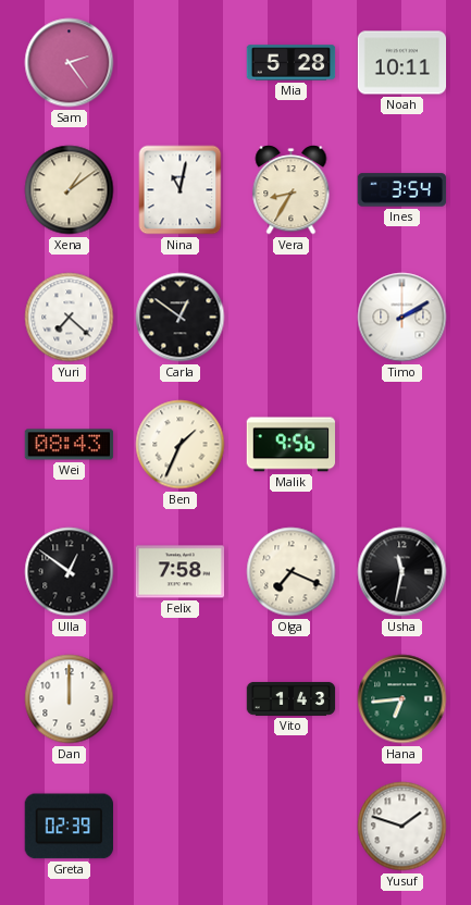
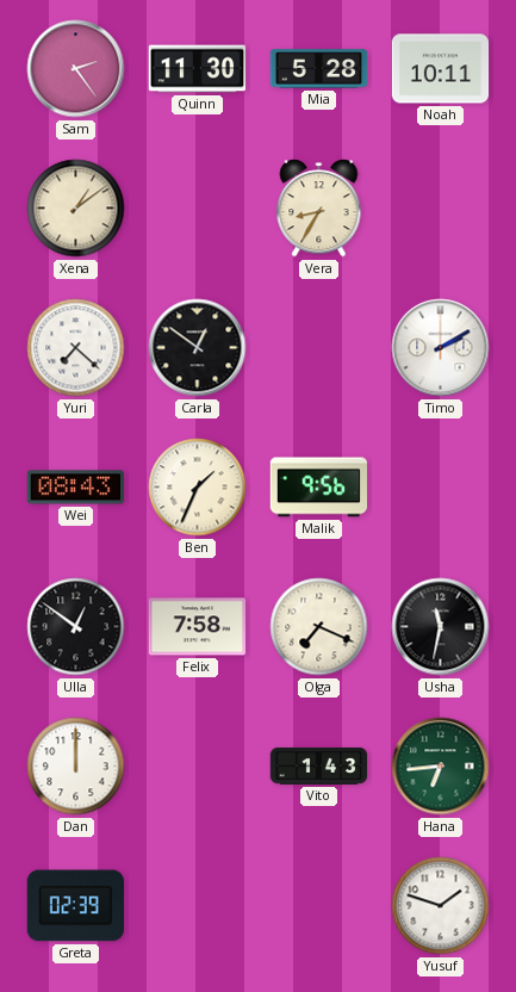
Quinn: none -> 11:30
Nina: 11:02 -> none
Ines: 3:54 -> none
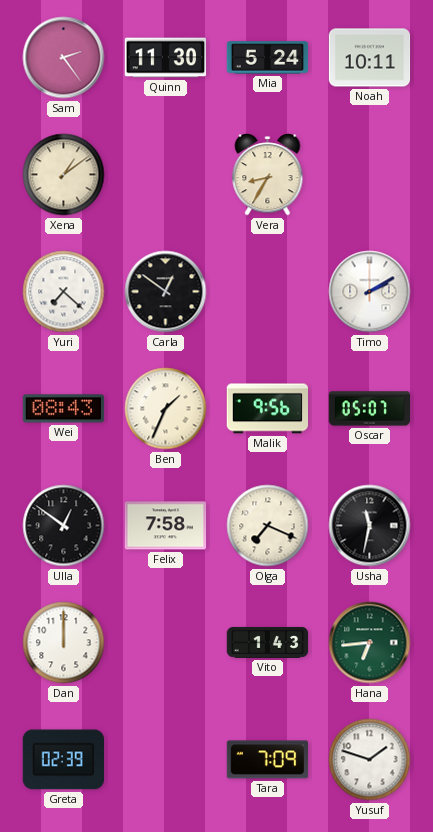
Mia: 5:28 -> 5:24
Oscar: none -> 05:07
Tara: none -> 7:09
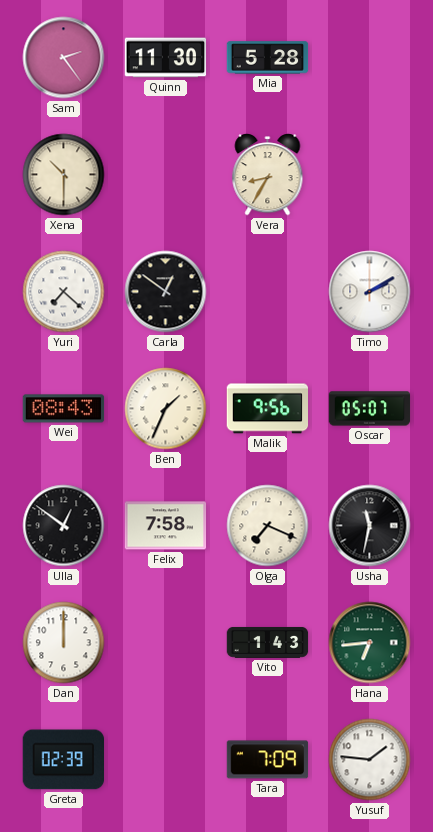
Mia: 5:24 -> 5:28
Noah: 10:11 -> none
Xena: 1:09 -> 10:30
Yusuf: 1:48 -> 1:46
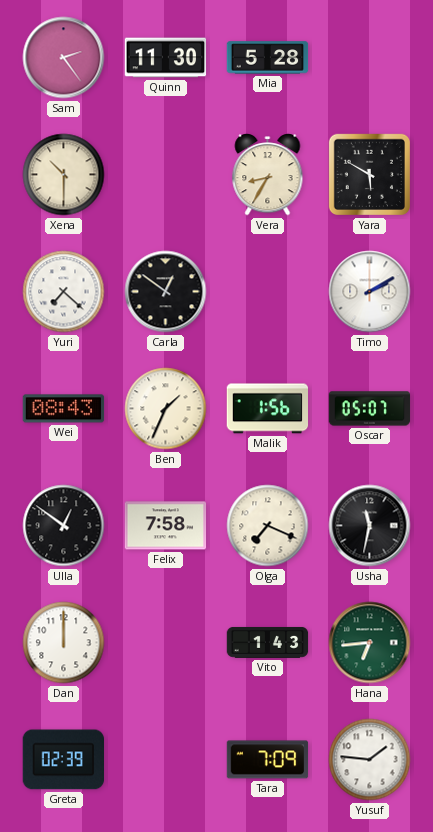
Yara: none -> 5:50
Malik: 9:56 -> 1:56
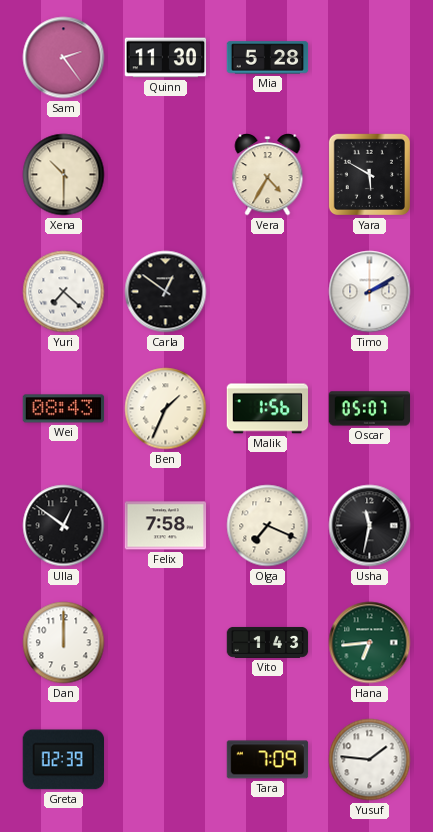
Vera: 8:35 -> 4:35
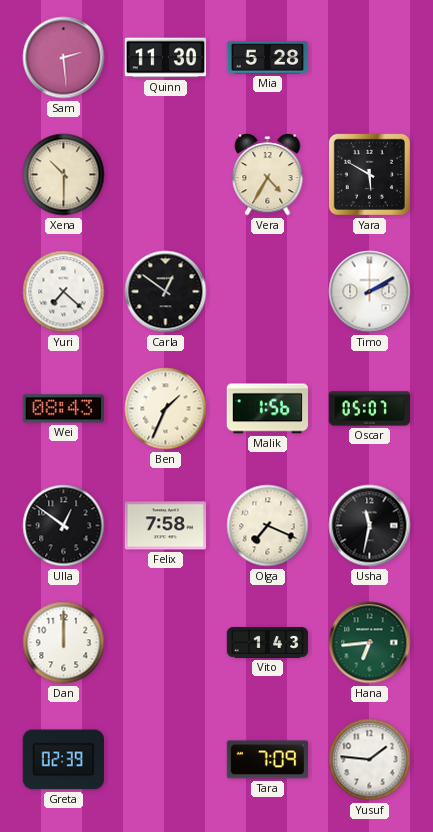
Sam: 2:24 -> 2:29
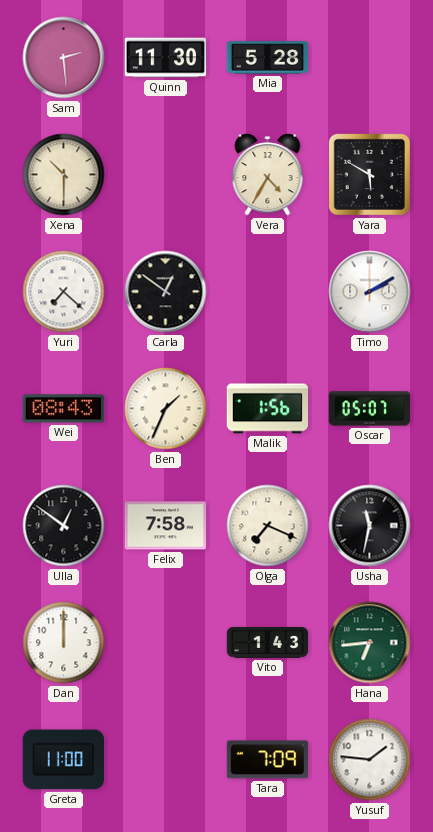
Greta: 02:39 -> 11:00
